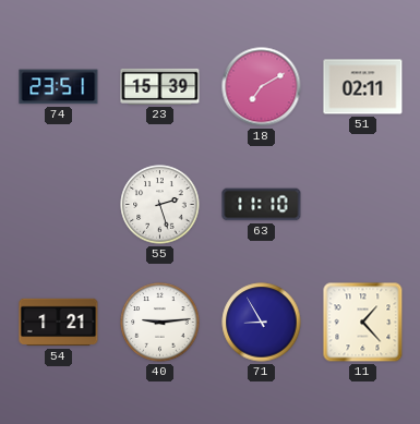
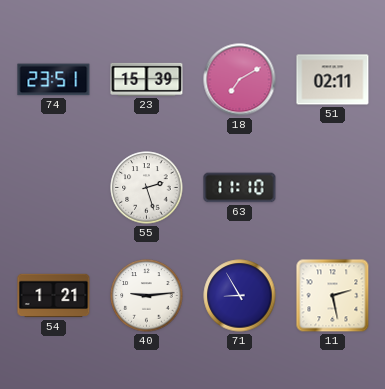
11: 1:23 -> 2:28
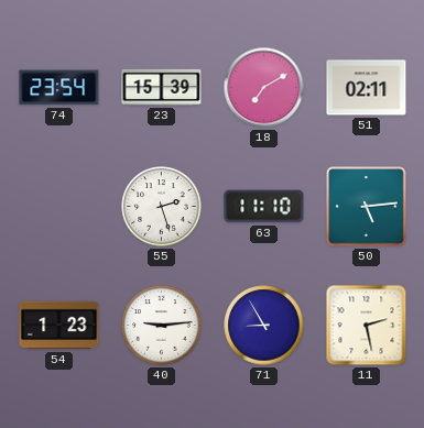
74: 23:51 -> 23:54
50: none -> 5:14
54: 1:21 -> 1:23
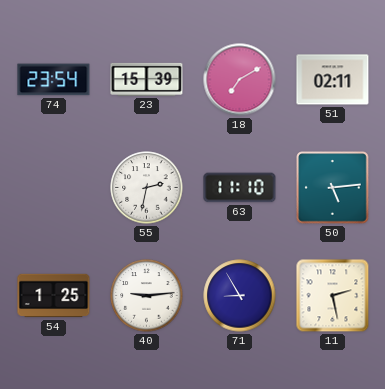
55: 2:27 -> 2:32
54: 1:23 -> 1:25
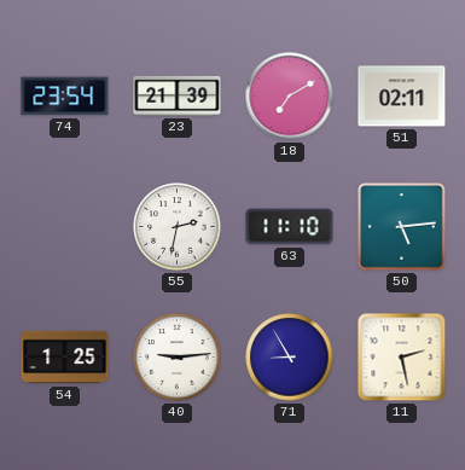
23: 15:39 -> 21:39
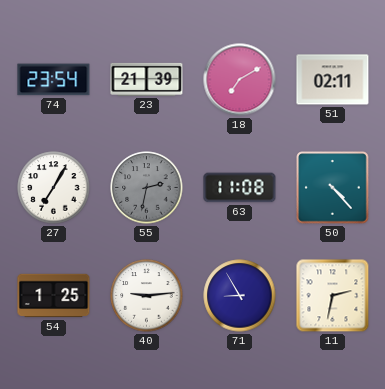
27: none -> 7:05
55 dial: white -> grey
63: 11:10 -> 11:08
50: 5:14 -> 4:23
11: 2:28 -> 2:32
